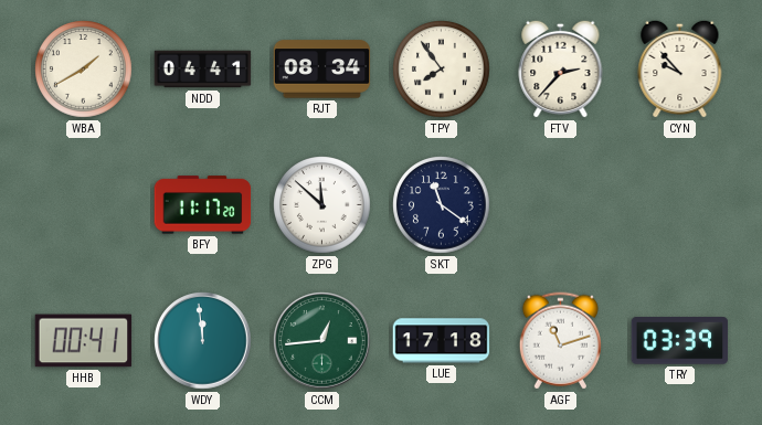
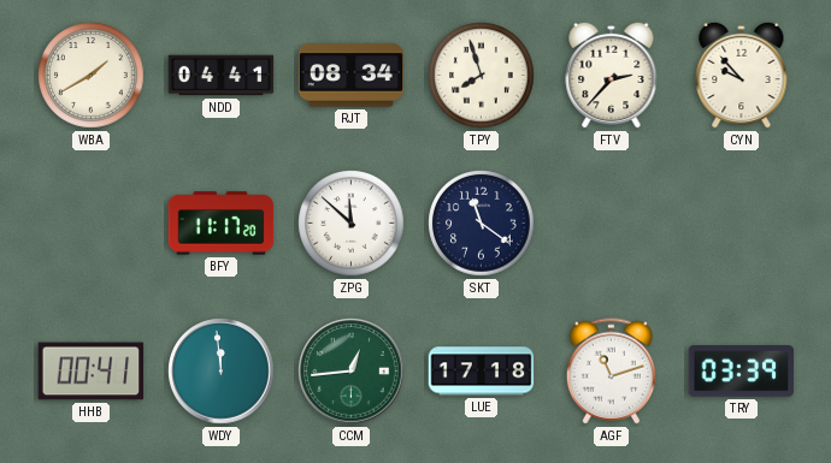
TPY: 7:54 -> 7:57
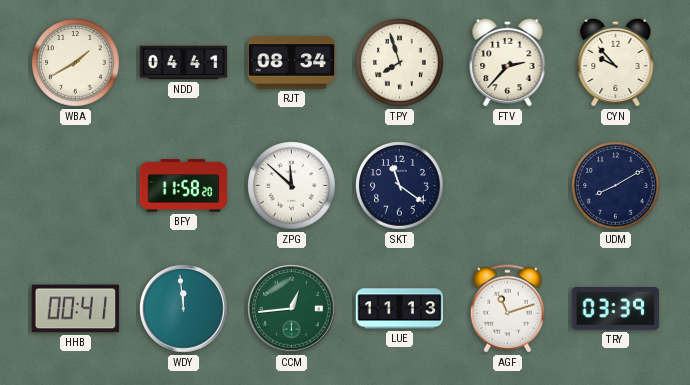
BFY: 11:17 -> 11:58
UDM: none -> 8:10
LUE: 17:18 -> 11:13
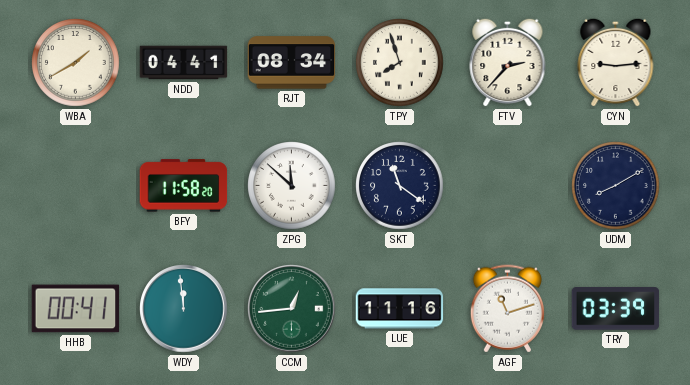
CYN: 9:53 -> 9:14
LUE: 11:13 -> 11:16
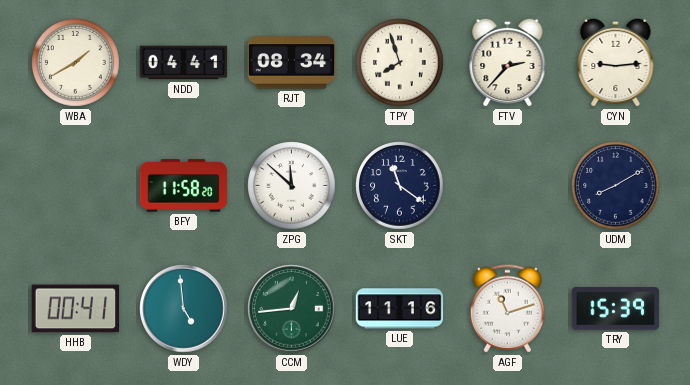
WDY: 11:59 -> 4:59
TRY: 03:39 -> 15:39
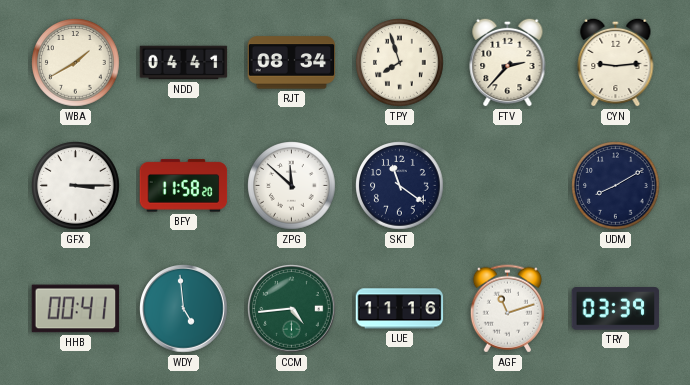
GFX: none -> 3:15
CCM: 12:44 -> 4:44
TRY: 15:39 -> 03:39
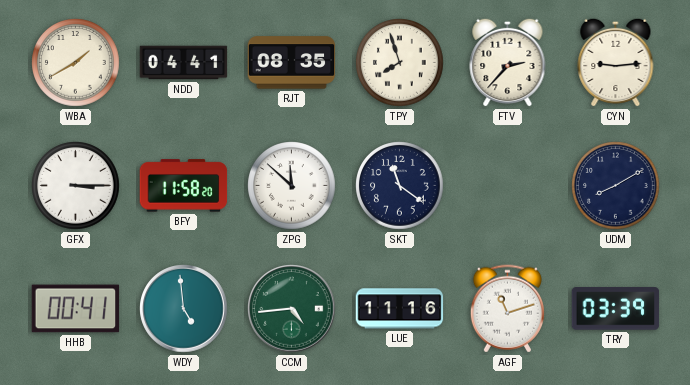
RJT: 08:34 -> 08:35
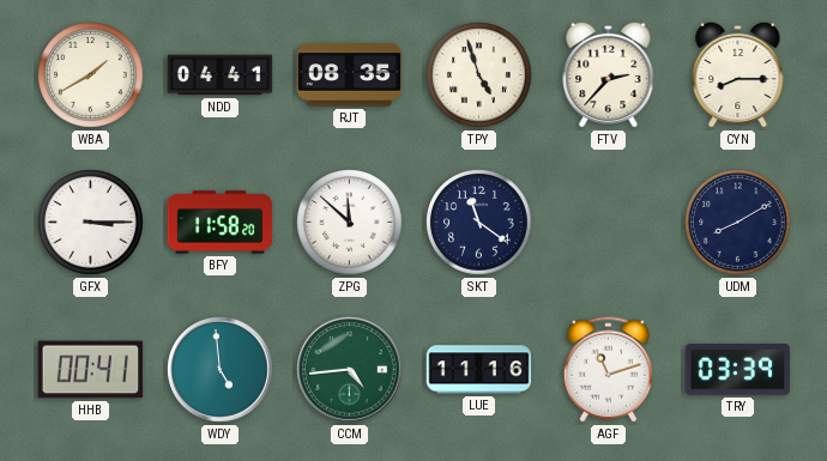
TPY: 7:57 -> 4:57
CYN: 9:14 -> 8:15
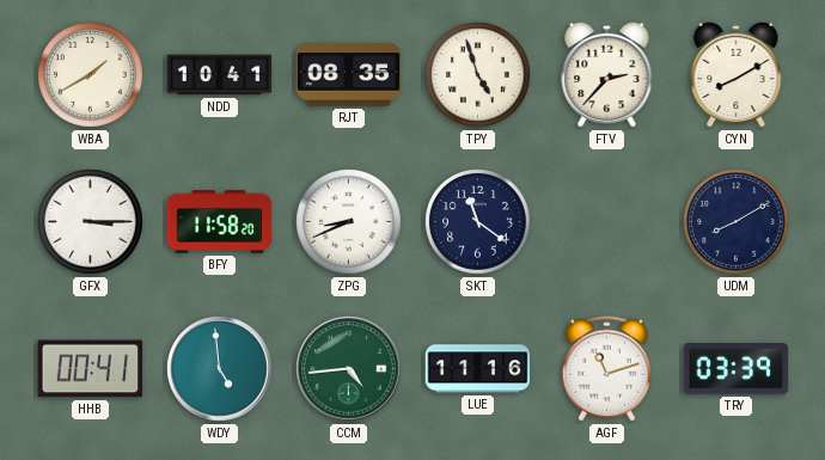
NDD: 04:41 -> 10:41
CYN: 8:15 -> 8:10
ZPG: 11:52 -> 8:41
